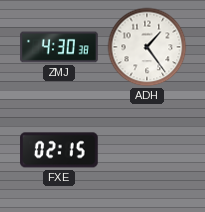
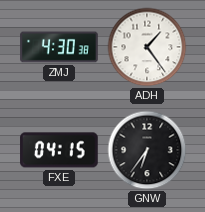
FXE: 02:15 -> 04:15
GNW: none -> 6:36
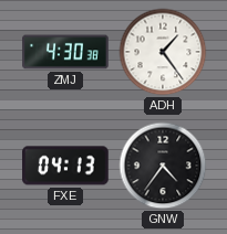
FXE: 04:15 -> 04:13
GNW: 6:36 -> 4:36
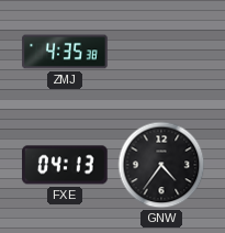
ZMJ: 4:30 -> 4:35
ADH: 1:24 -> none
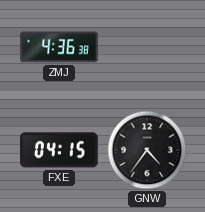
ZMJ: 4:35 -> 4:36
FXE: 04:13 -> 04:15
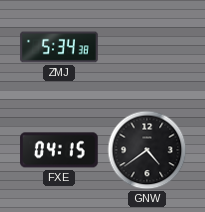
ZMJ: 4:36 -> 5:34
GNW: 4:36 -> 4:39
